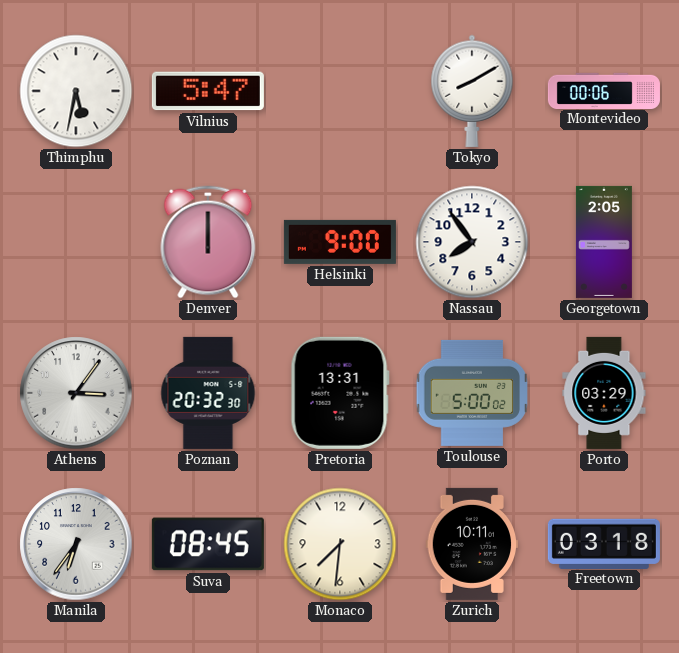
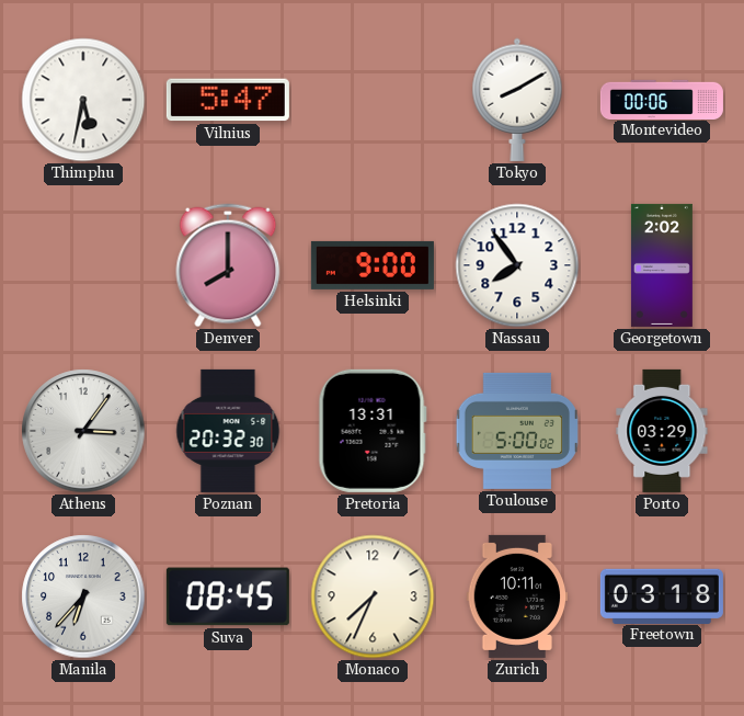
Denver: 12:00 -> 8:00
Georgetown: 2:05 -> 2:02
Manila: 6:36 -> 6:37
Monaco: 7:31 -> 7:34
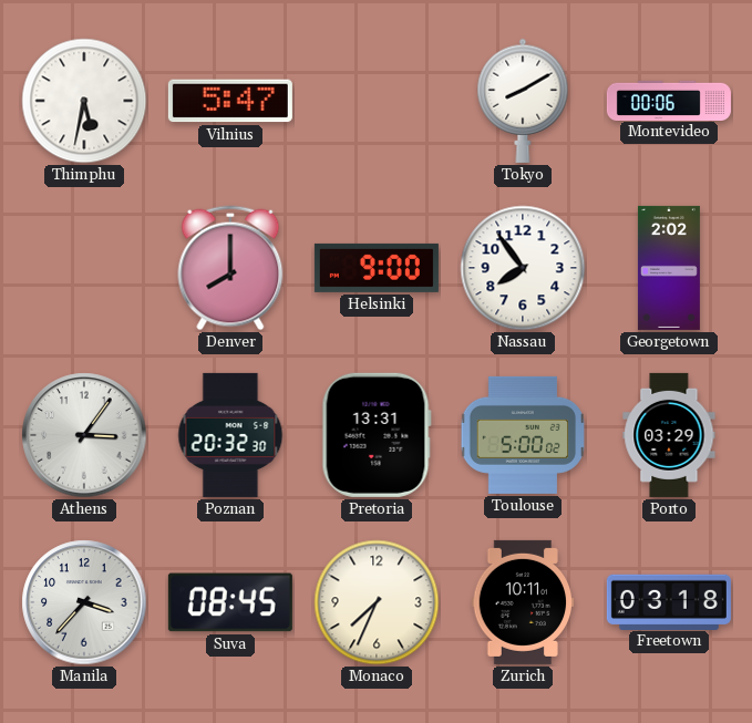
Manila: 6:37 -> 3:37
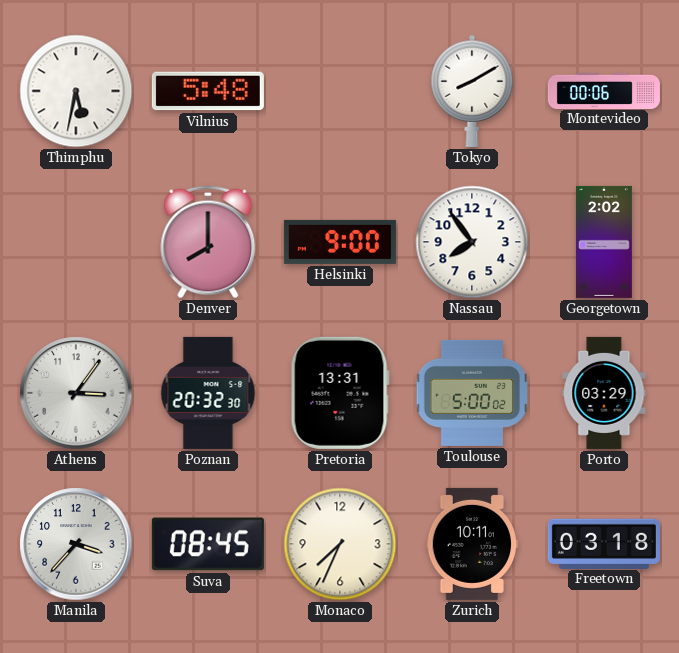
Vilnius: 5:47 -> 5:48
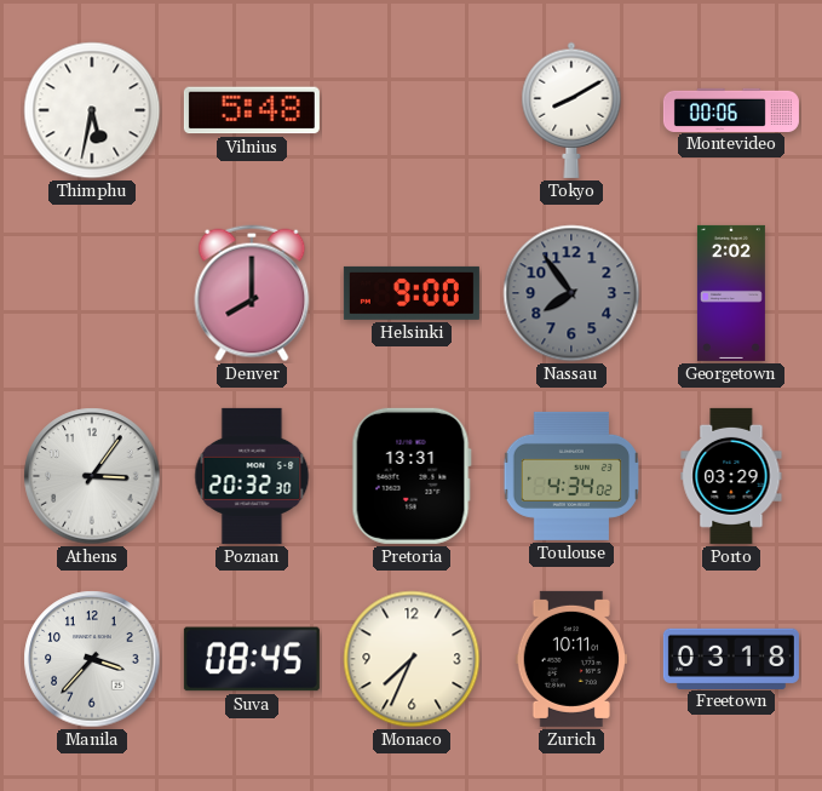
Nassau dial: white -> grey
Toulouse: 5:00 -> 4:34
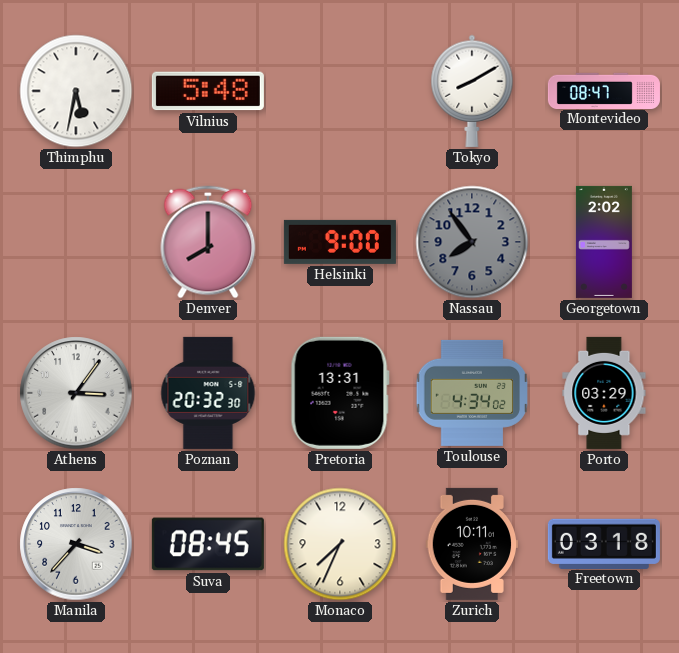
Montevideo: 00:06 -> 08:47
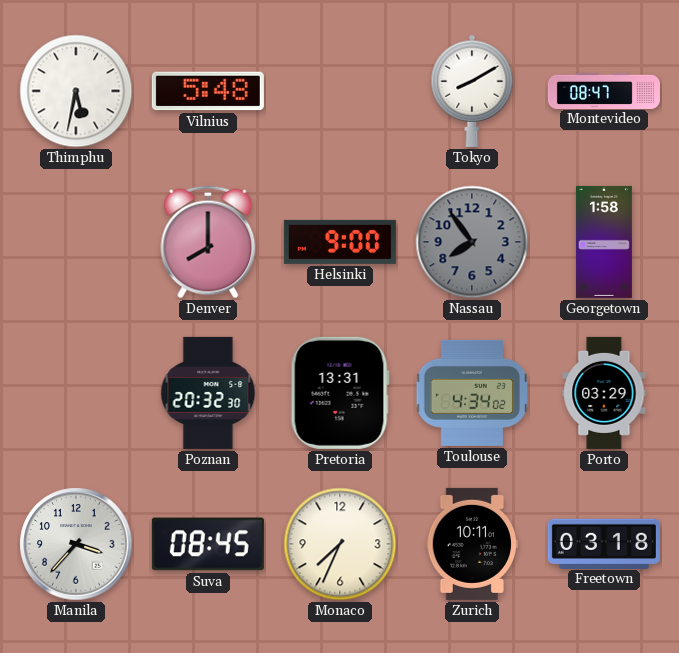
Georgetown: 2:02 -> 1:58
Athens: 3:06 -> none
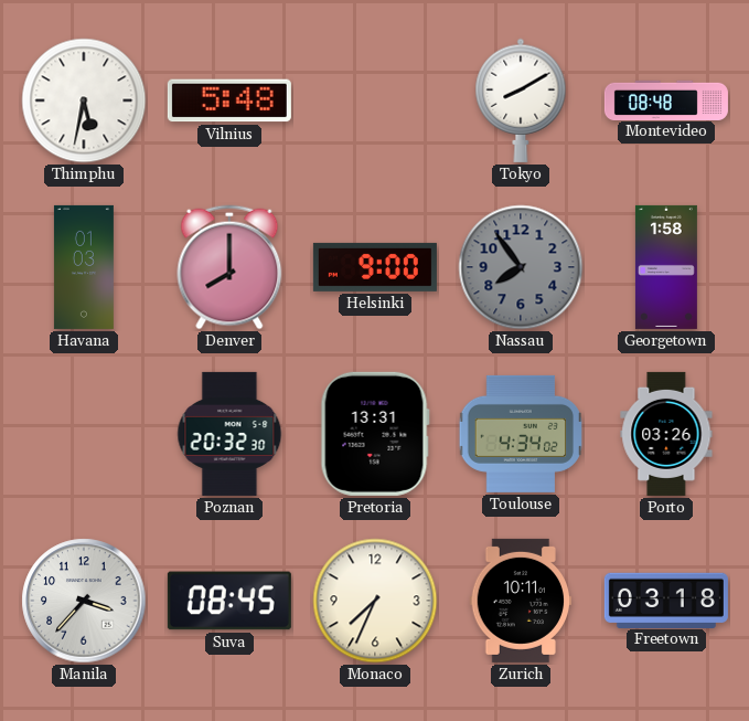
Montevideo: 08:47 -> 08:48
Havana: none -> 01:03
Porto: 03:29 -> 03:26
